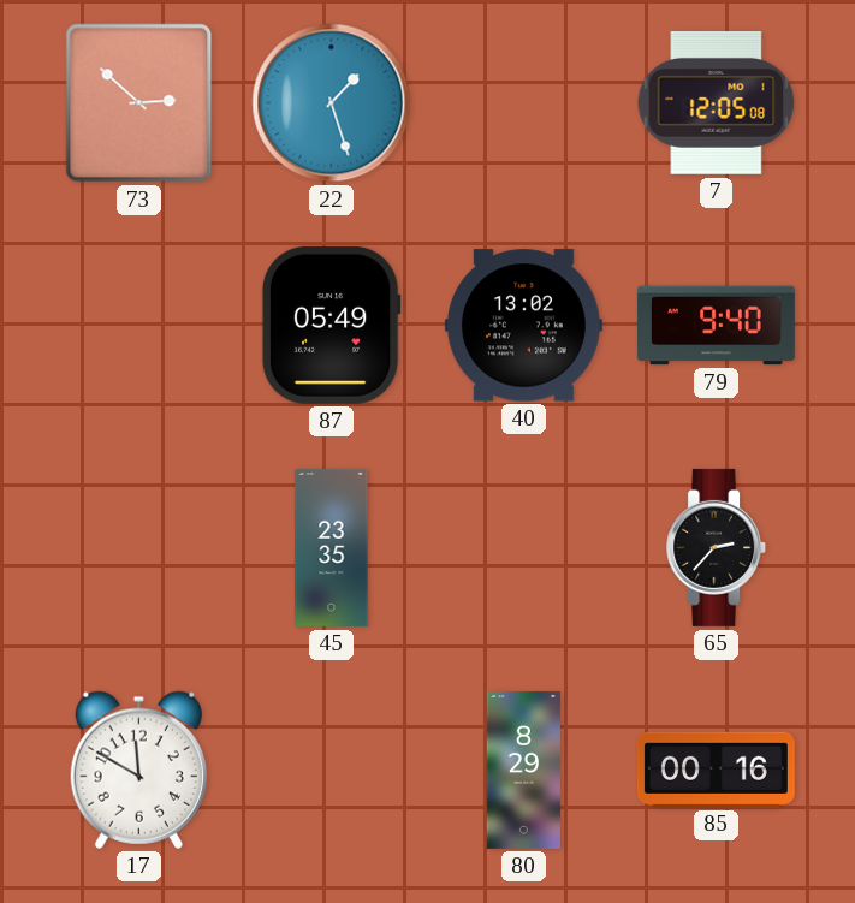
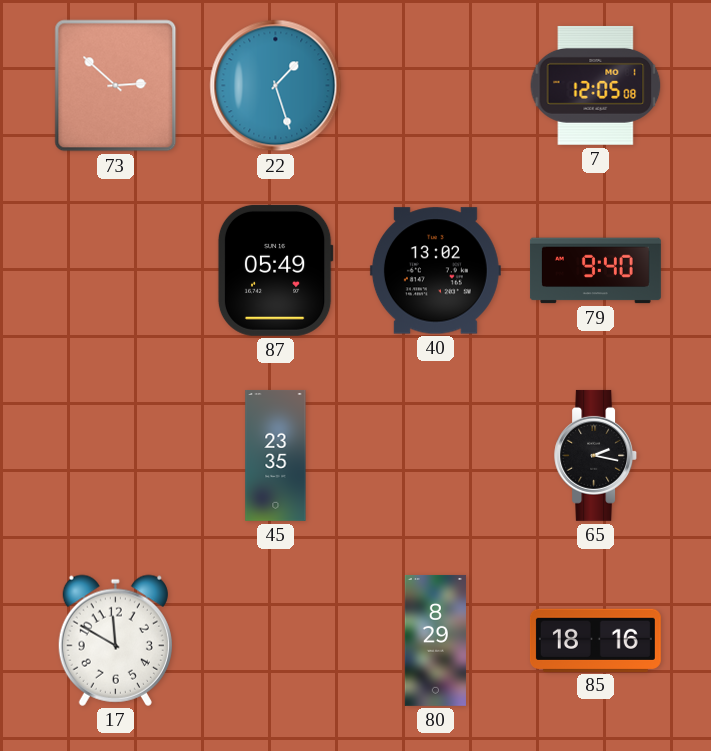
65: 2:37 -> 2:17
85: 00:16 -> 18:16
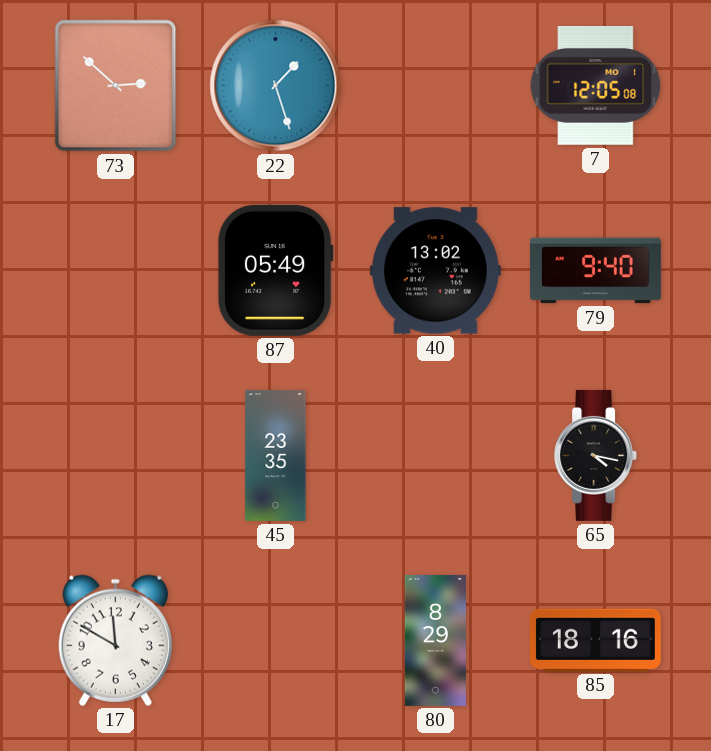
65: 2:17 -> 4:17
